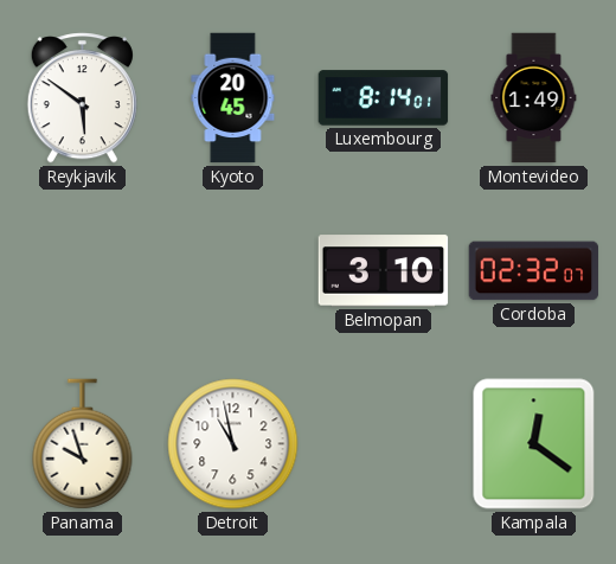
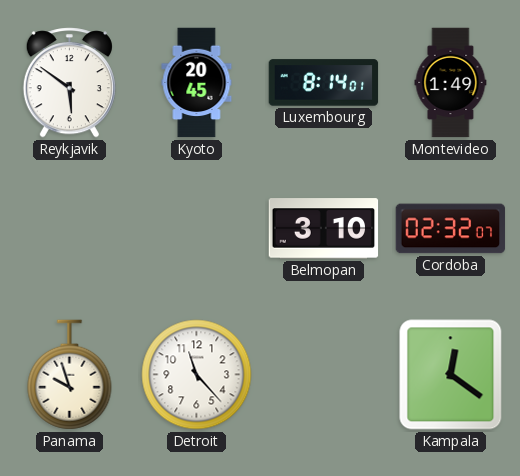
Detroit: 10:58 -> 11:23
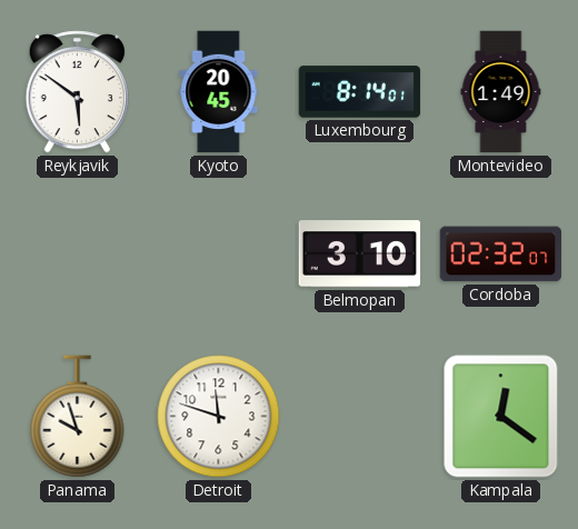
Detroit: 11:23 -> 11:48
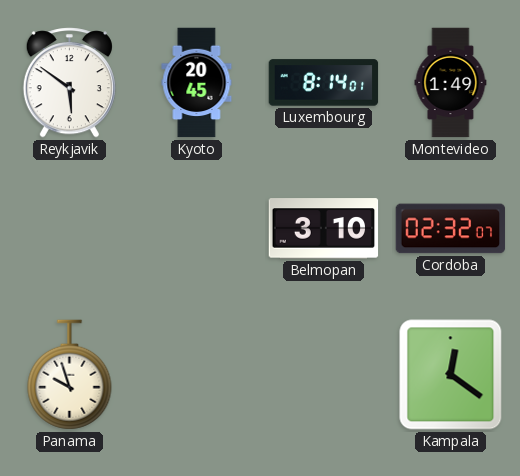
Detroit: 11:48 -> none
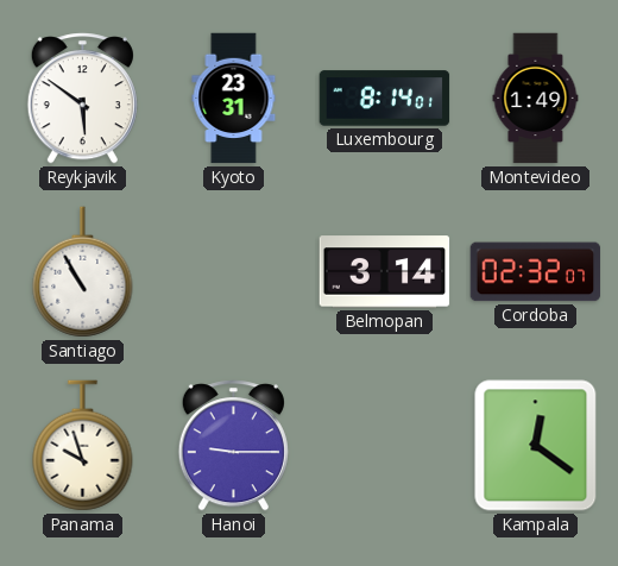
Kyoto: 20:45 -> 23:31
Santiago: none -> 10:55
Belmopan: 3:10 -> 3:14
Hanoi: none -> 9:15
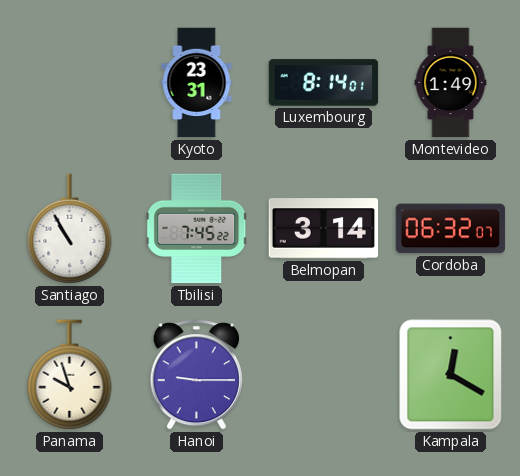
Reykjavik: 5:51 -> none
Tbilisi: none -> 7:45
Cordoba: 02:32 -> 06:32
Kampala: 12:21 -> 12:20
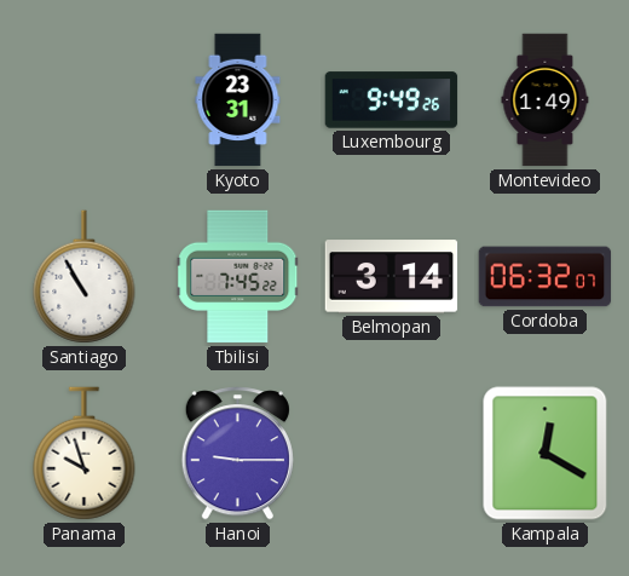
Luxembourg: 8:14 -> 9:49
